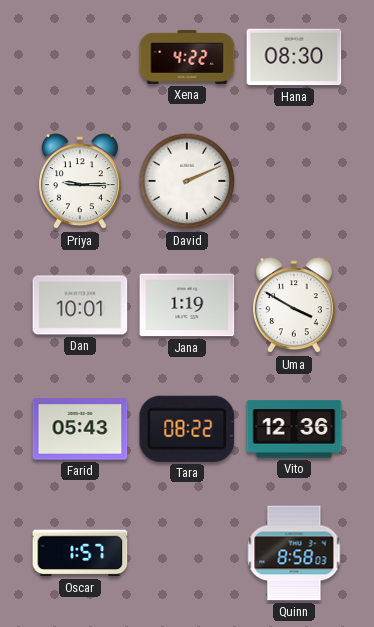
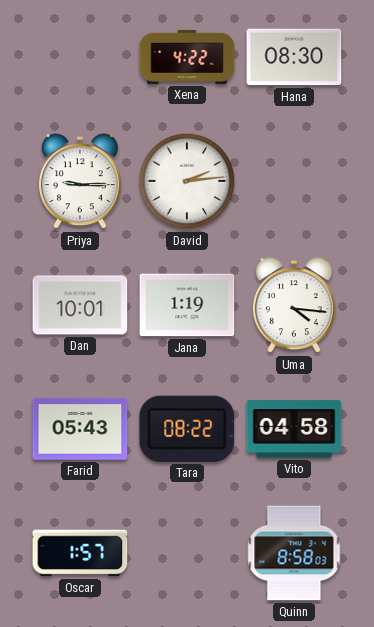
David: 2:11 -> 2:14
Uma: 3:50 -> 4:16
Vito: 12:36 -> 04:58
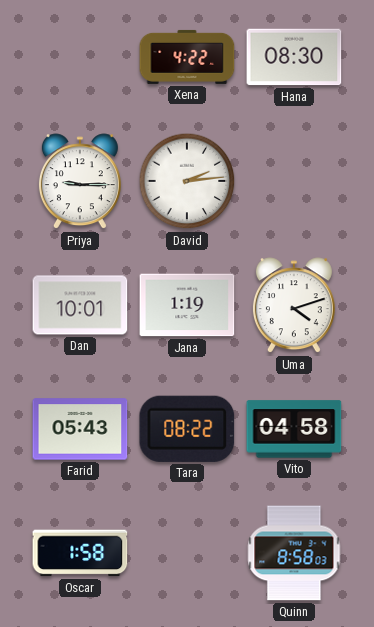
Uma: 4:16 -> 4:12
Oscar: 1:57 -> 1:58
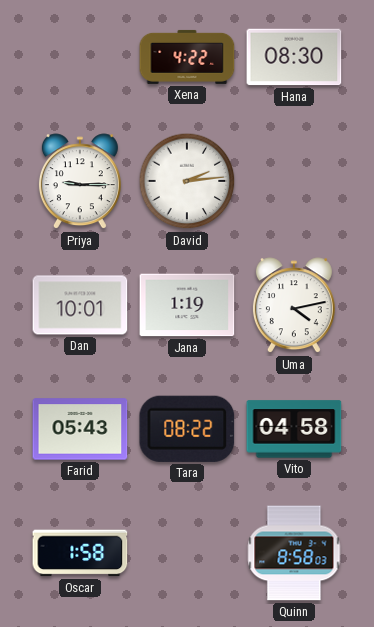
Uma: 4:12 -> 4:13
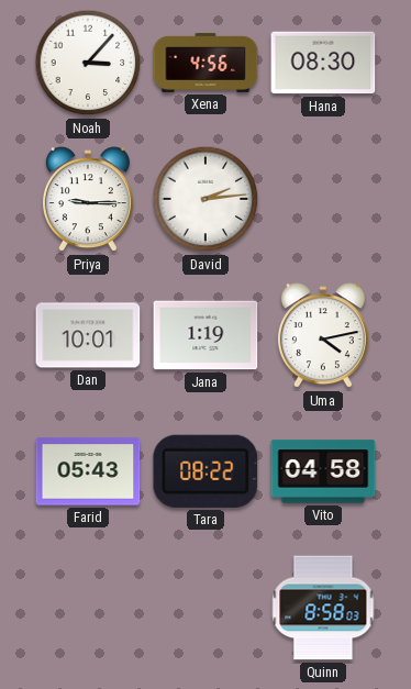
Noah: none -> 3:07
Xena: 4:22 -> 4:56
Oscar: 1:58 -> none
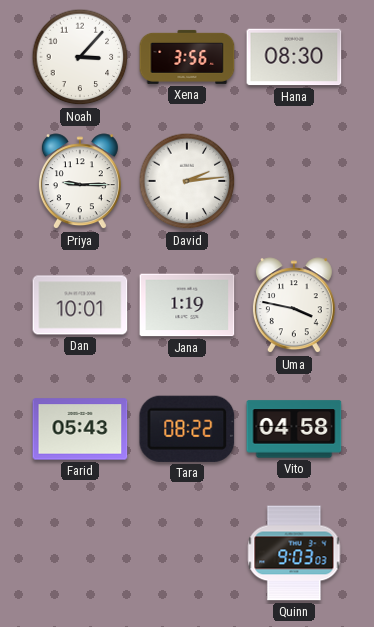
Xena: 4:56 -> 3:56
Uma: 4:13 -> 3:47
Quinn: 8:58 -> 9:03
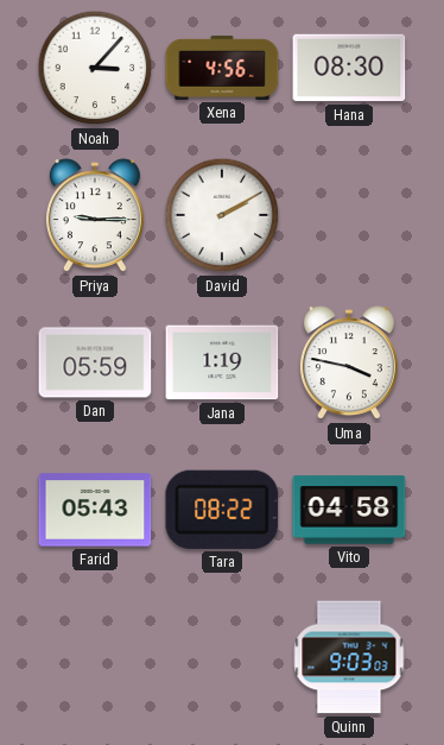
Xena: 3:56 -> 4:56
David: 2:14 -> 2:10
Dan: 10:01 -> 05:59
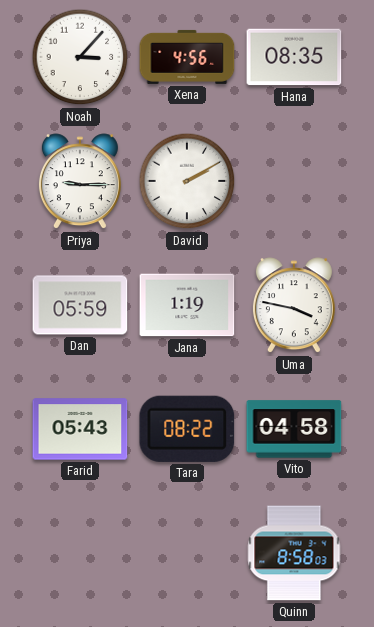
Hana: 08:30 -> 08:35
Quinn: 9:03 -> 8:58
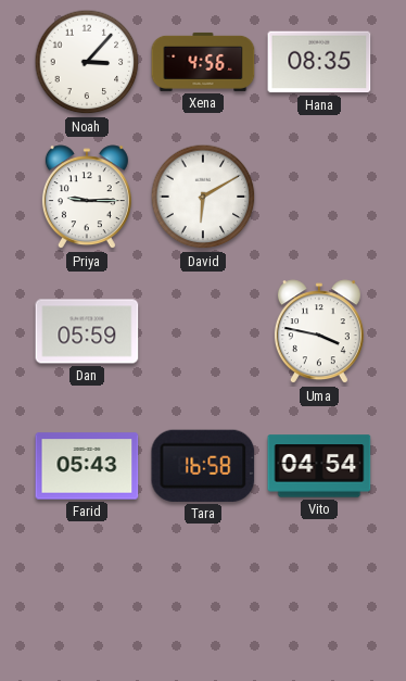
David: 2:10 -> 6:10
Jana: 1:19 -> none
Tara: 08:22 -> 16:58
Vito: 04:58 -> 04:54
Quinn: 8:58 -> none
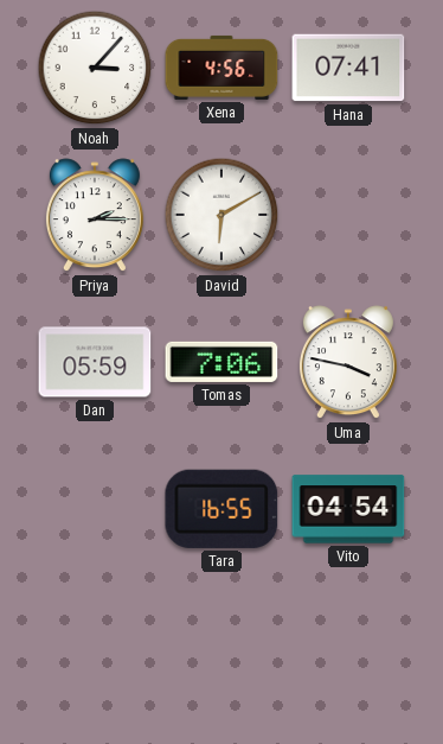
Hana: 08:35 -> 07:41
Priya: 9:15 -> 2:15
Tomas: none -> 7:06
Farid: 05:43 -> none
Tara: 16:58 -> 16:55
